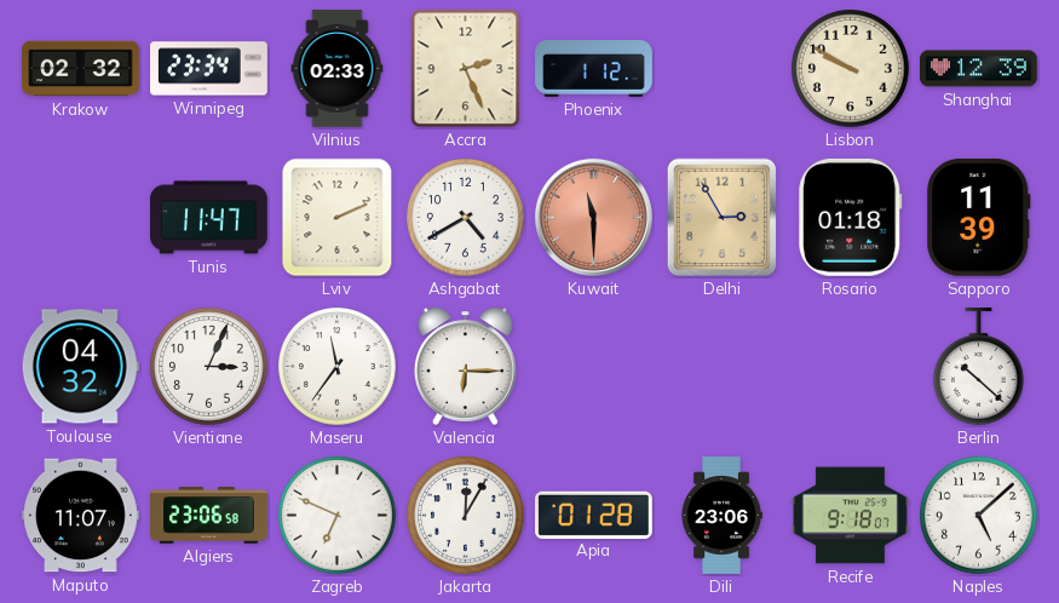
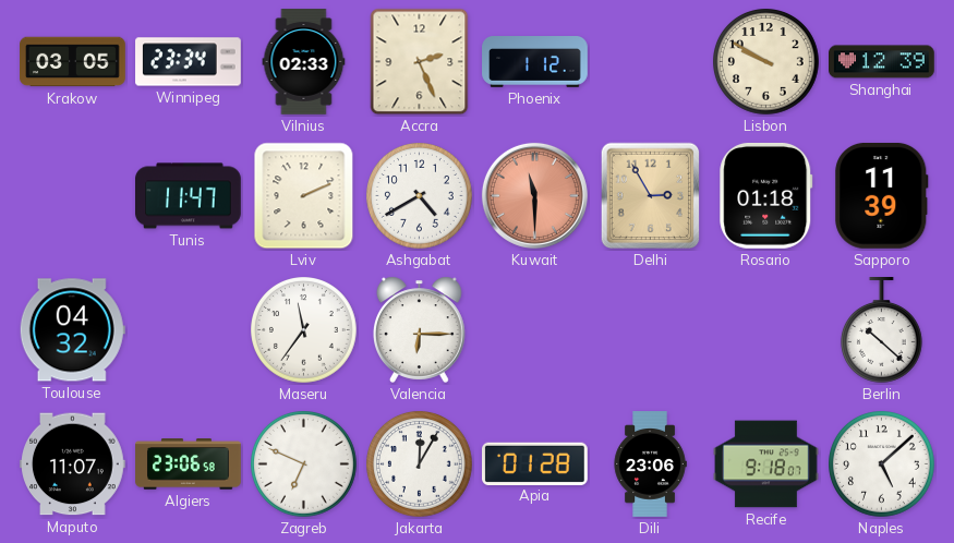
Krakow: 02:32 -> 03:05
Vientiane: 3:04 -> none
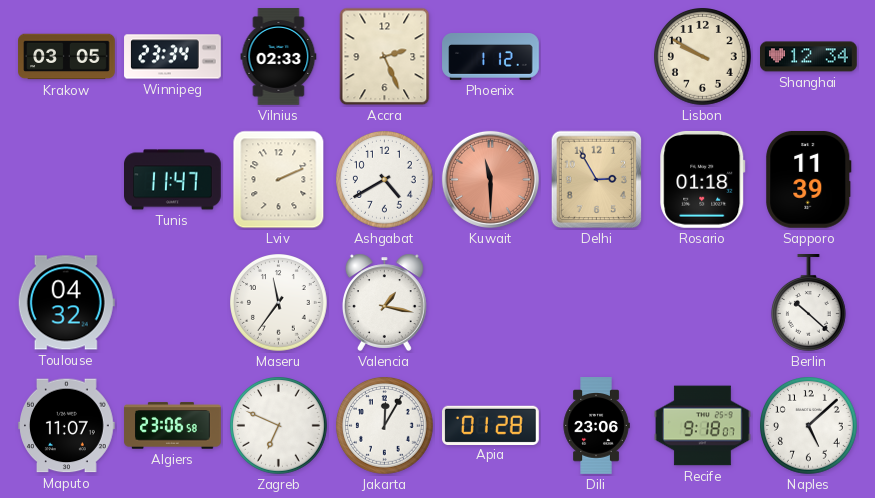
Shanghai: 12:39 -> 12:34
Valencia: 6:15 -> 1:17
